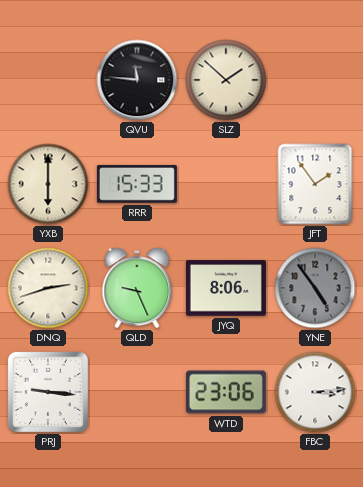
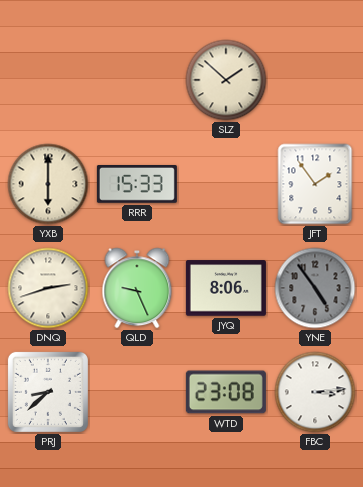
QVU: 11:46 -> none
PRJ: 9:16 -> 8:38
WTD: 23:06 -> 23:08
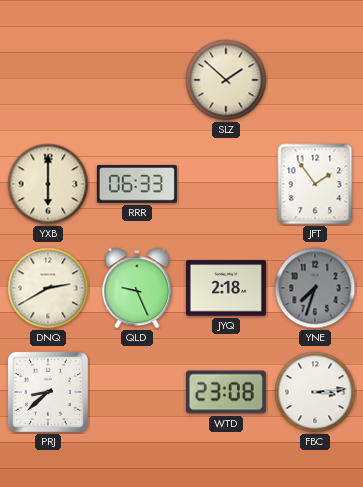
RRR: 15:33 -> 06:33
DNQ: 2:42 -> 2:40
JYQ: 8:06 -> 2:18
YNE: 4:54 -> 7:33
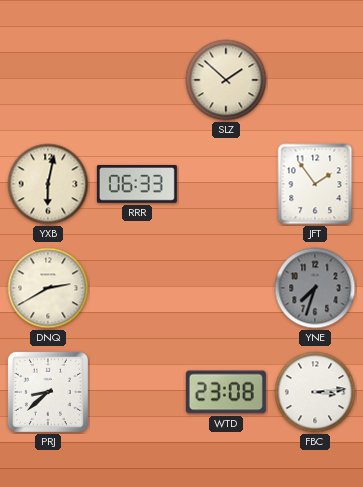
YXB: 6:00 -> 6:02
QLD: 9:26 -> none
JYQ: 2:18 -> none
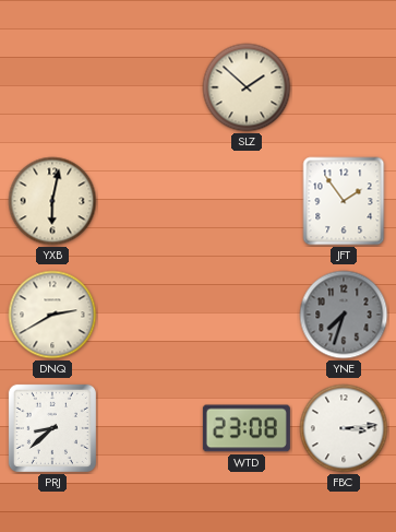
RRR: 06:33 -> none
